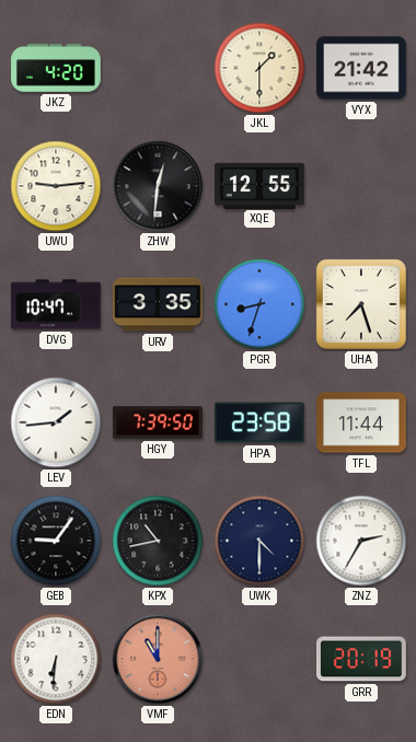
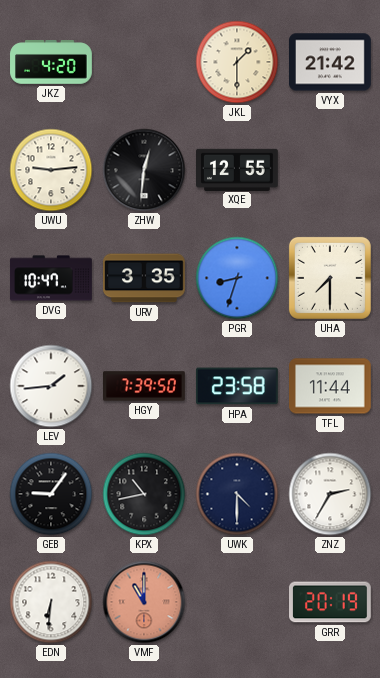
UHA: 7:27 -> 7:30
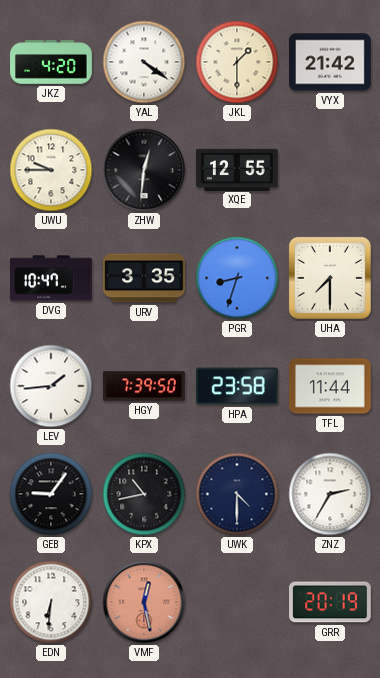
YAL: none -> 4:21
UWU: 9:14 -> 9:45
VMF: 11:00 -> 12:28
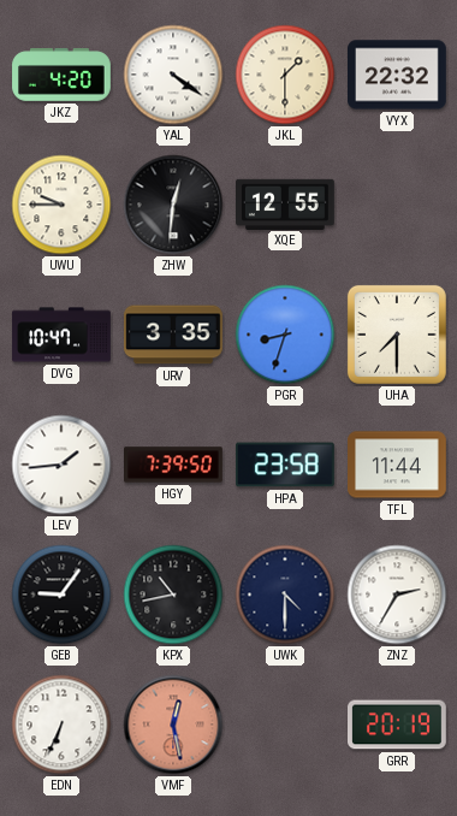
VYX: 21:42 -> 22:32
EDN: 6:31 -> 6:34
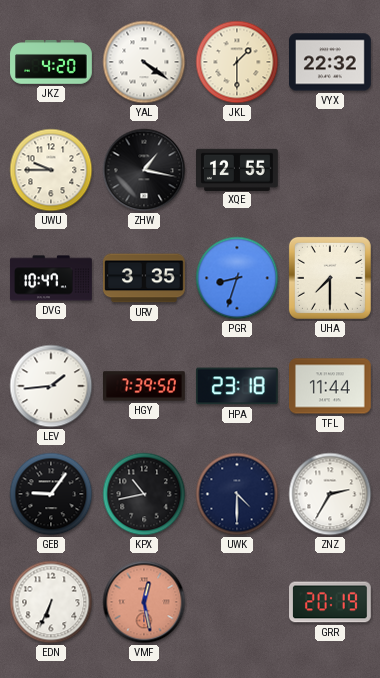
ZHW: 12:31 -> 1:17
HPA: 23:58 -> 23:18
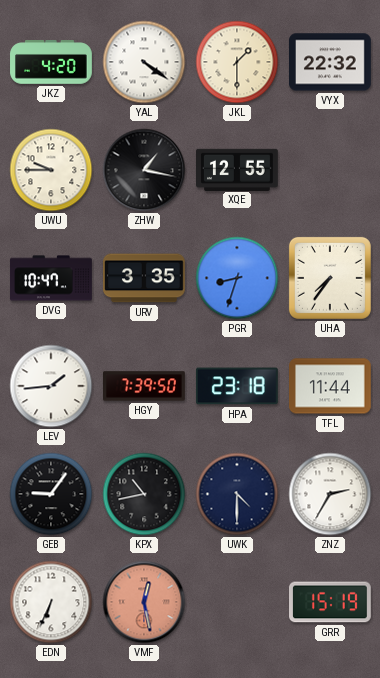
UHA: 7:30 -> 7:36
GRR: 20:19 -> 15:19
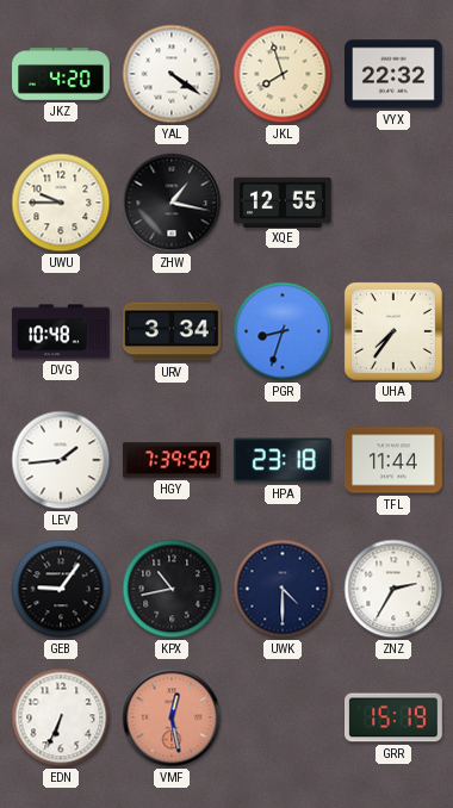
JKL: 1:30 -> 7:57
DVG: 10:47 -> 10:48
URV: 3:35 -> 3:34
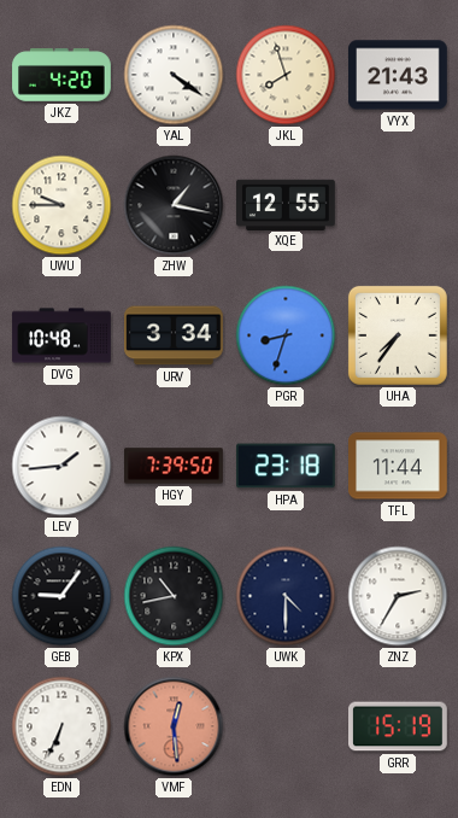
VYX: 22:32 -> 21:43
VMF: 12:28 -> 12:29
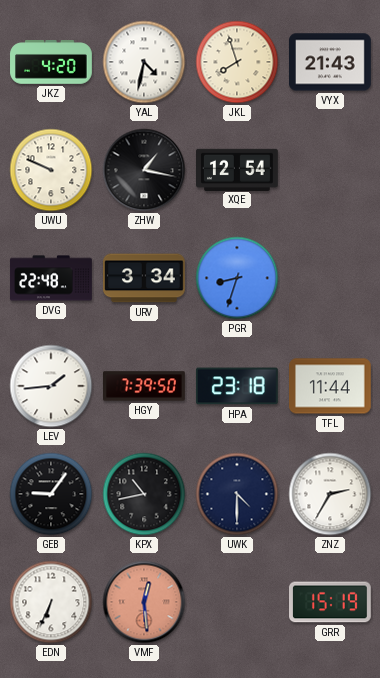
YAL: 4:21 -> 4:32
UWU: 9:45 -> 9:49
XQE: 12:55 -> 12:54
DVG: 10:48 -> 22:48
UHA: 7:36 -> none
